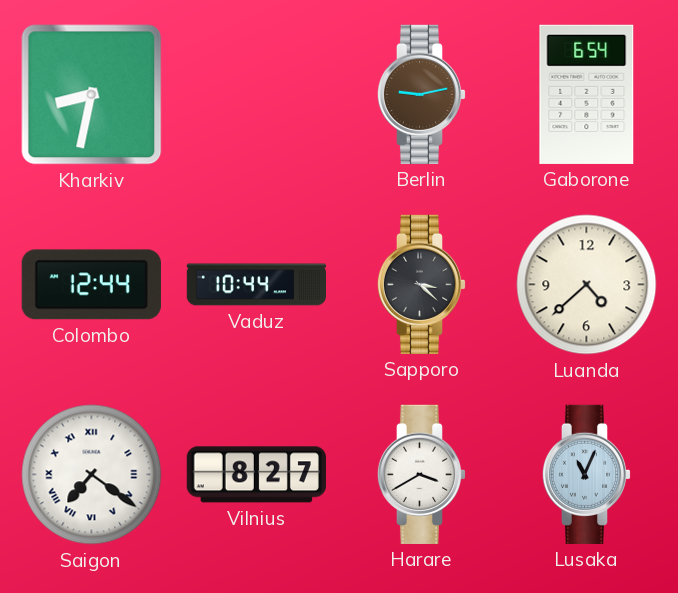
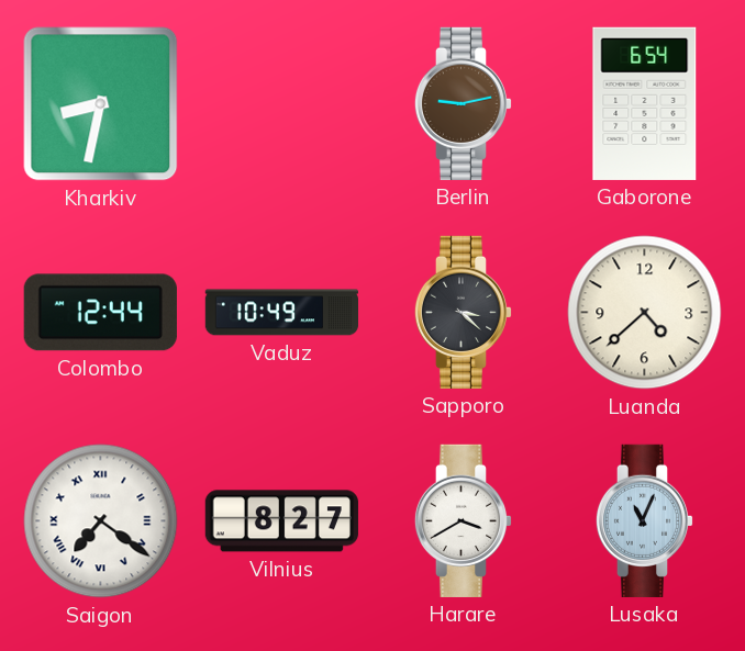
Vaduz: 10:44 -> 10:49
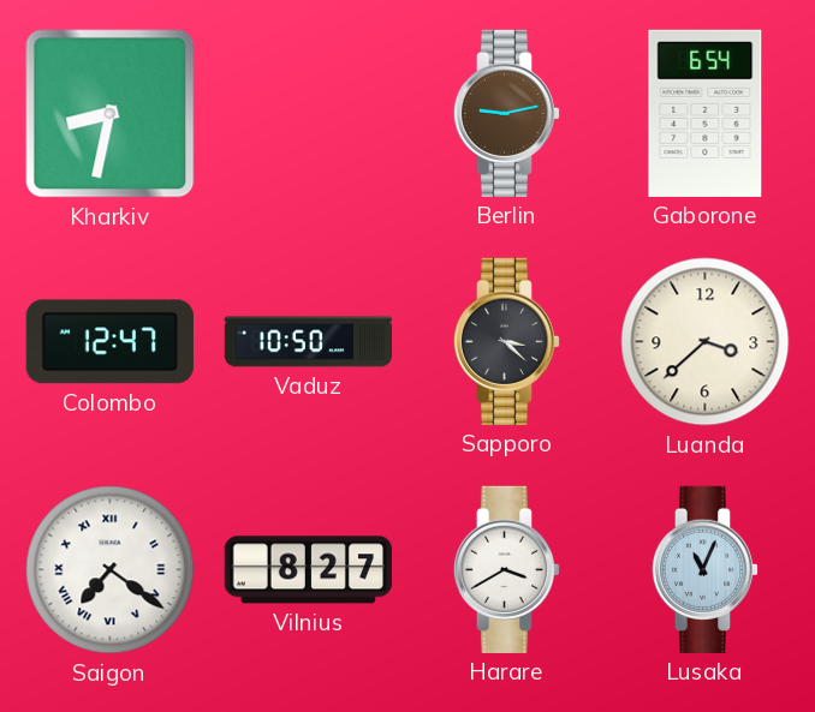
Colombo: 12:44 -> 12:47
Vaduz: 10:49 -> 10:50
Luanda: 4:38 -> 3:38
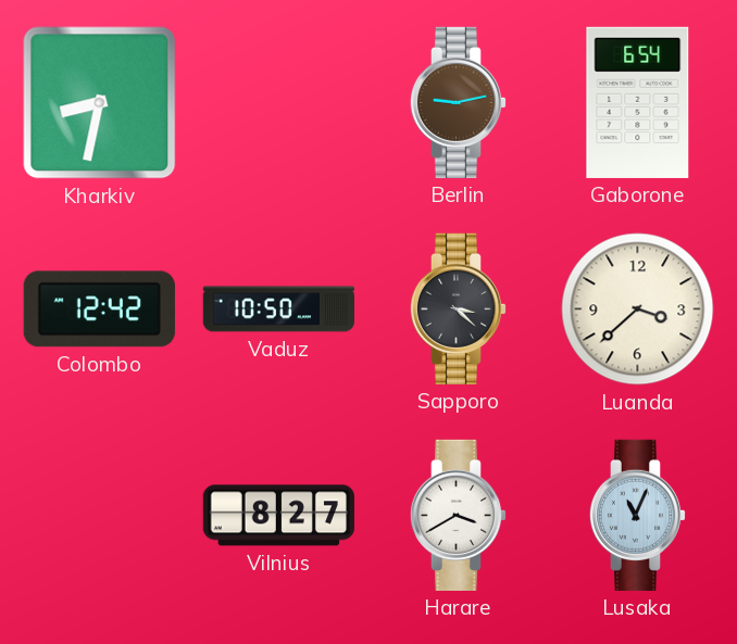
Colombo: 12:47 -> 12:42
Saigon: 7:21 -> none
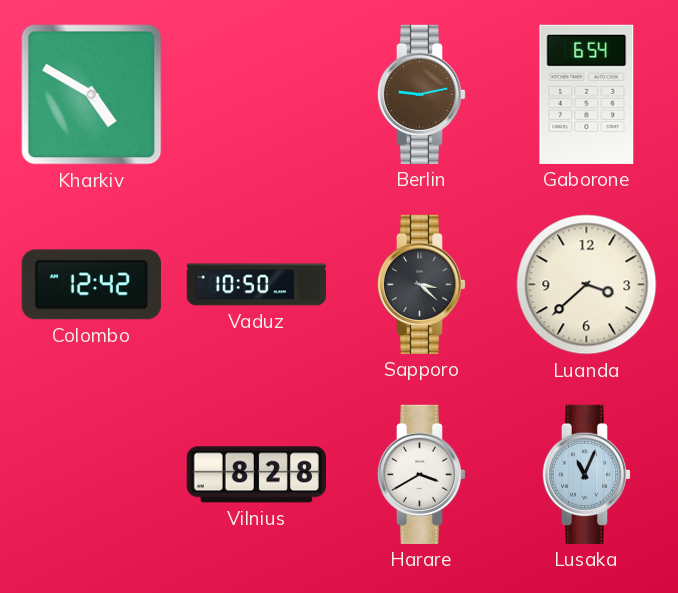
Kharkiv: 8:32 -> 4:50
Vilnius: 8:27 -> 8:28
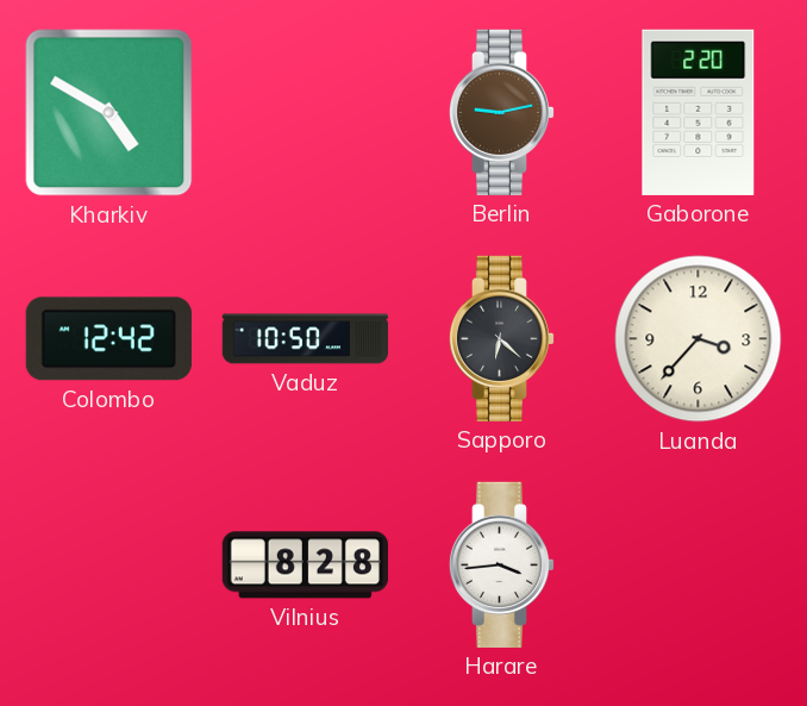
Gaborone: 6:54 -> 2:20
Sapporo: 3:22 -> 6:22
Luanda: 3:38 -> 3:37
Harare: 3:40 -> 3:44
Lusaka: 11:04 -> none
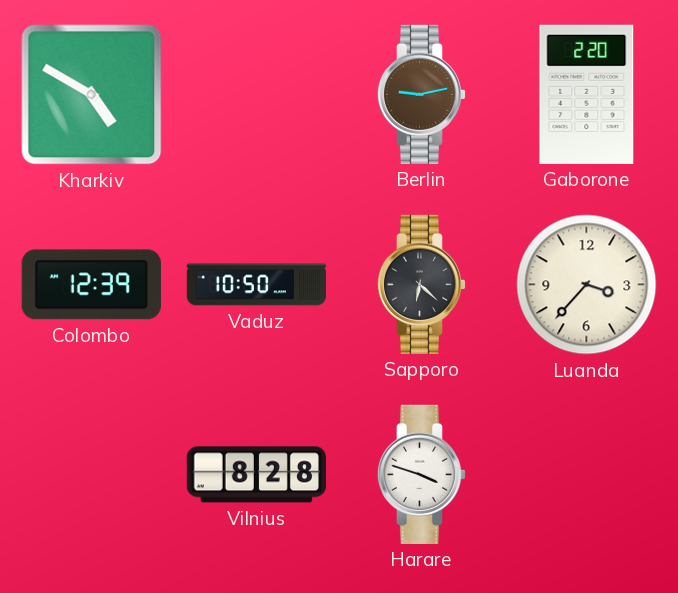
Colombo: 12:42 -> 12:39
Harare: 3:44 -> 3:48
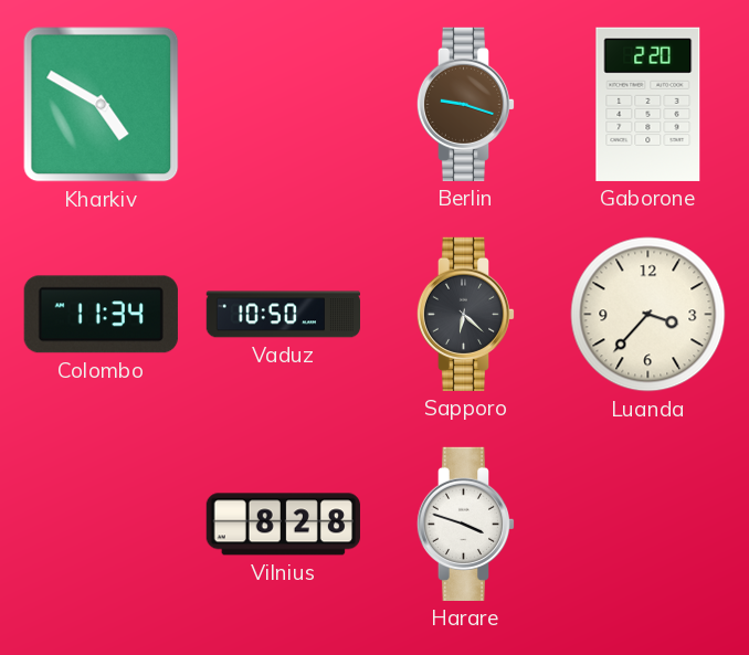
Berlin: 9:13 -> 9:18
Colombo: 12:39 -> 11:34
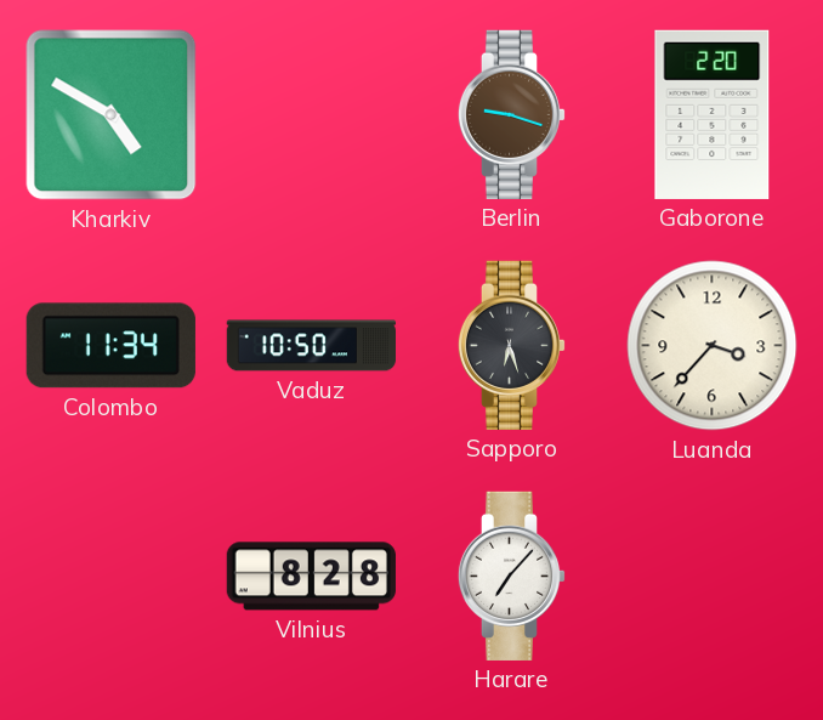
Sapporo: 6:22 -> 6:27
Harare: 3:48 -> 7:07
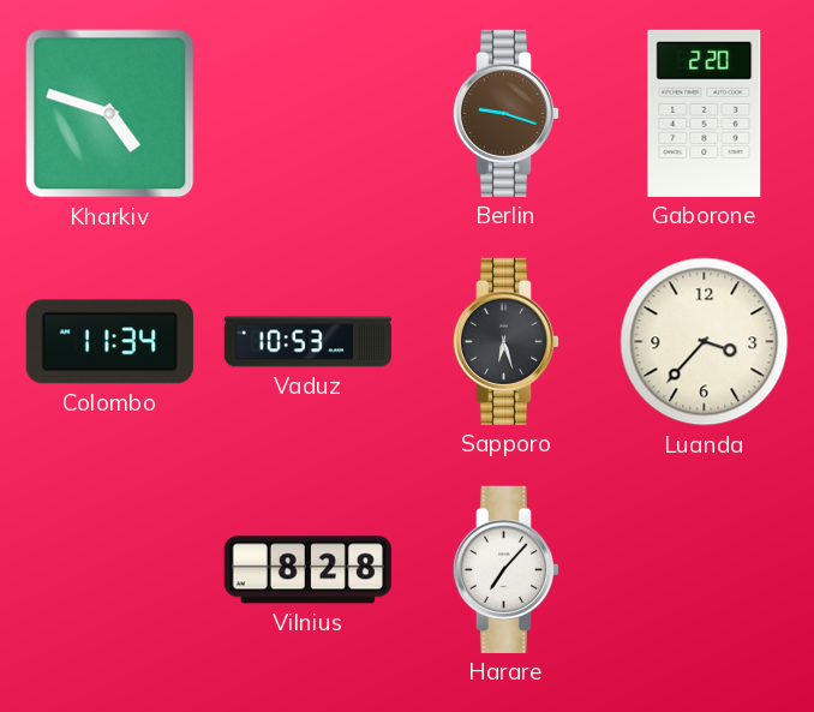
Kharkiv: 4:50 -> 4:48
Vaduz: 10:50 -> 10:53
